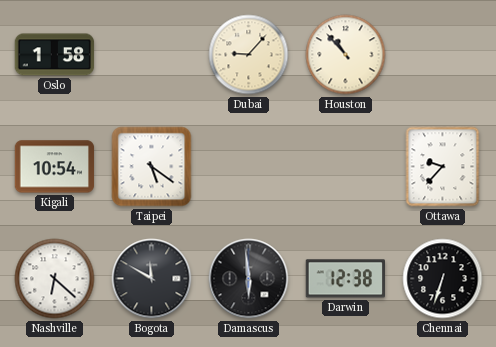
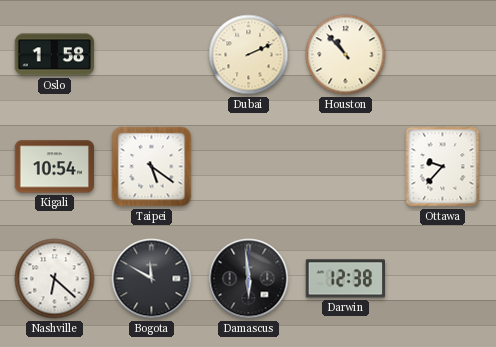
Dubai: 9:07 -> 2:11
Chennai: 6:33 -> none
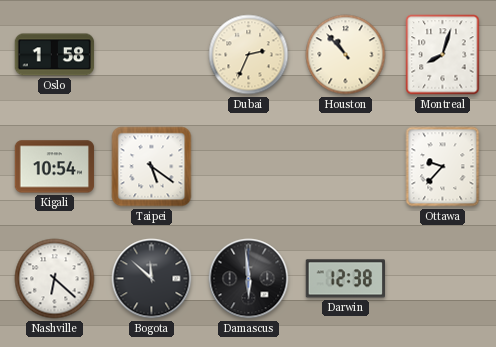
Dubai: 2:11 -> 2:34
Montreal: none -> 8:03
Bogota: 11:50 -> 11:52
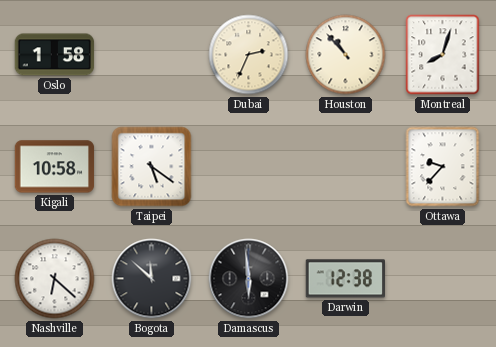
Kigali: 10:54 -> 10:58
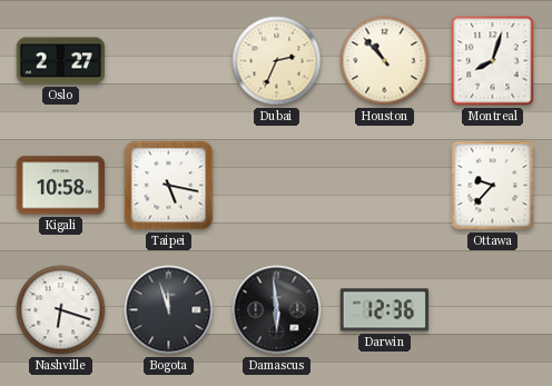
Oslo: 1:58 -> 2:27
Taipei: 5:21 -> 5:17
Nashville: 6:22 -> 6:18
Bogota: 11:52 -> 11:57
Darwin: 12:38 -> 12:36
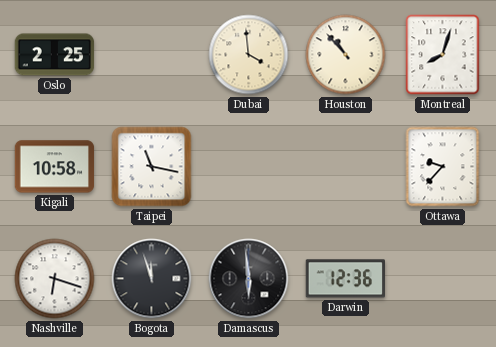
Oslo: 2:27 -> 2:25
Dubai: 2:34 -> 3:59
Taipei: 5:17 -> 11:17
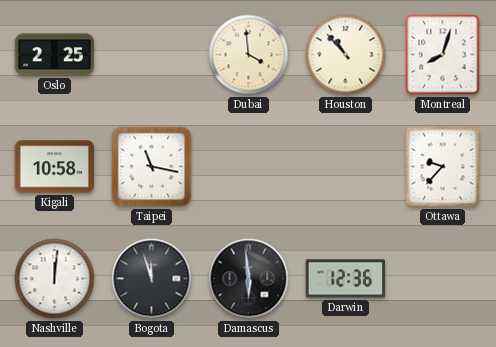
Nashville: 6:18 -> 12:01
